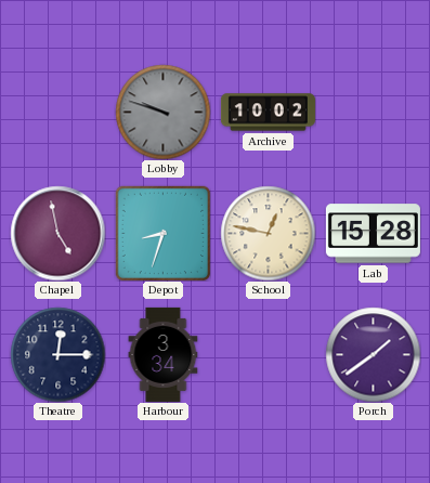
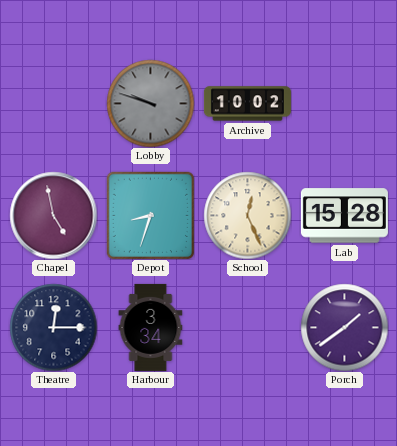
School: 12:47 -> 12:26
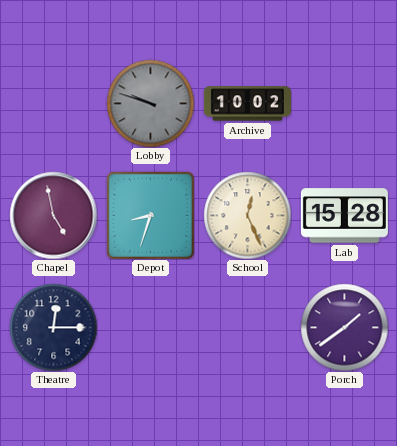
Harbour: 3:34 -> none
